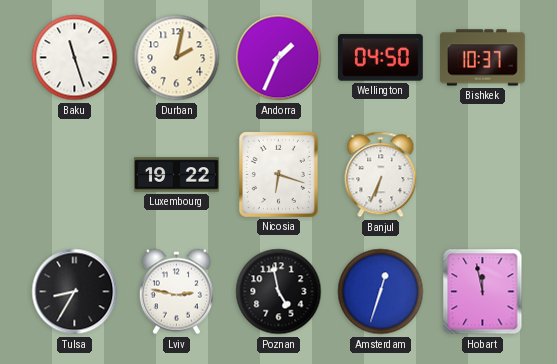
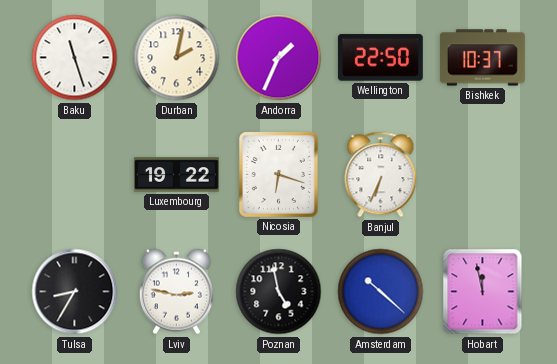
Wellington: 04:50 -> 22:50
Amsterdam: 12:33 -> 10:22
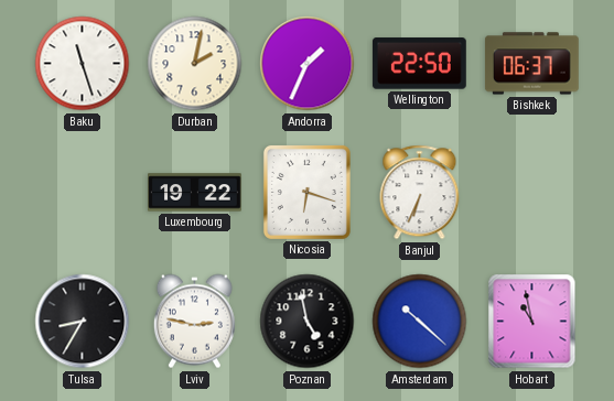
Bishkek: 10:37 -> 06:37
Hobart: 11:58 -> 10:58
